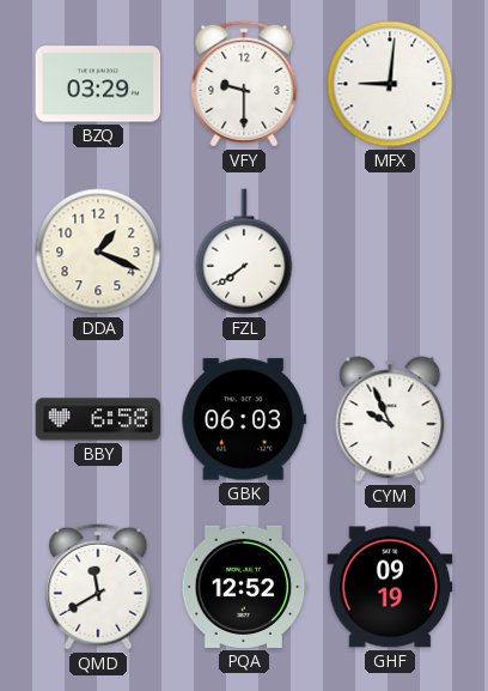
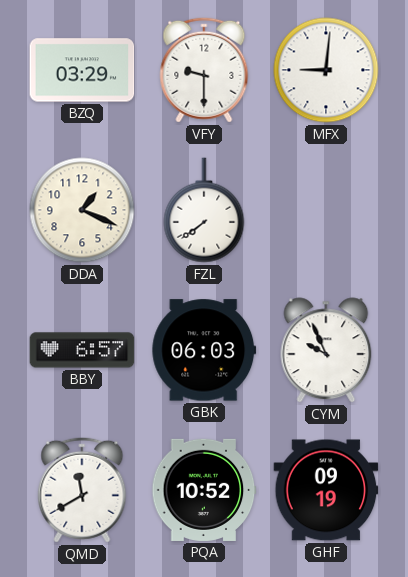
BBY: 6:58 -> 6:57
PQA: 12:52 -> 10:52
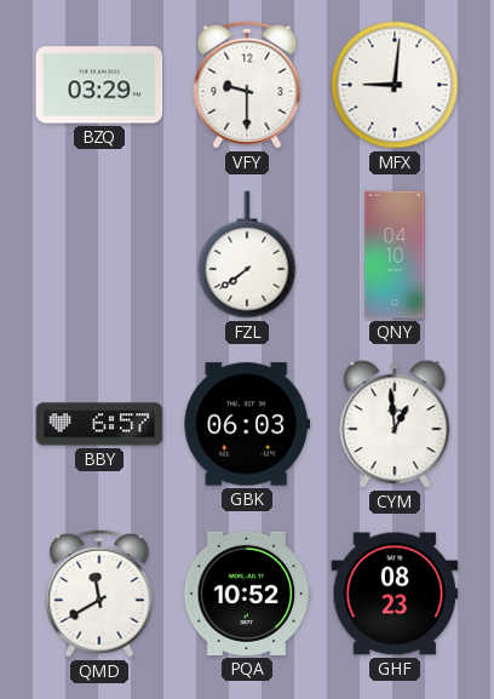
DDA: 1:19 -> none
QNY: none -> 04:10
CYM: 9:56 -> 12:59
GHF: 09:19 -> 08:23
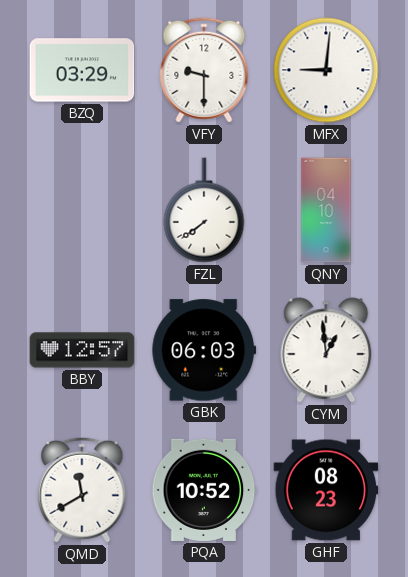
BBY: 6:57 -> 12:57
